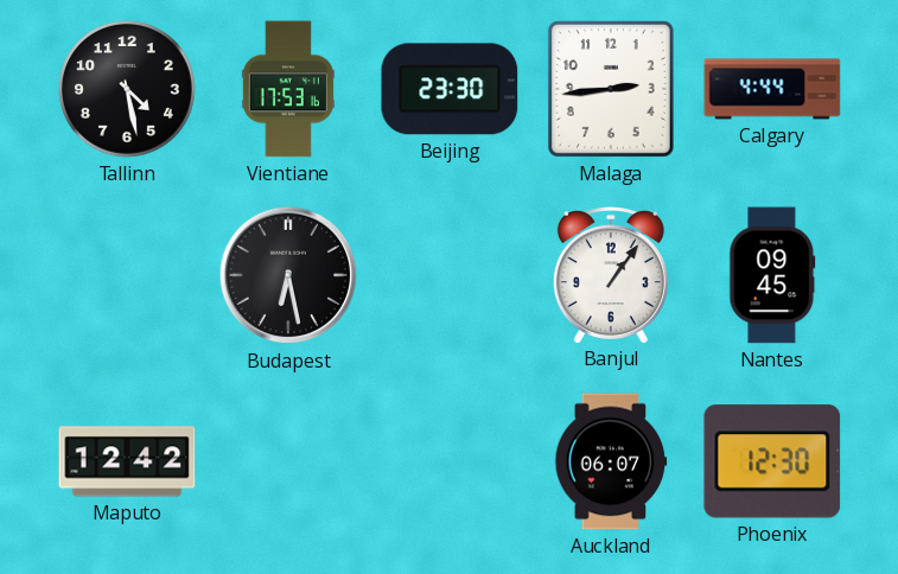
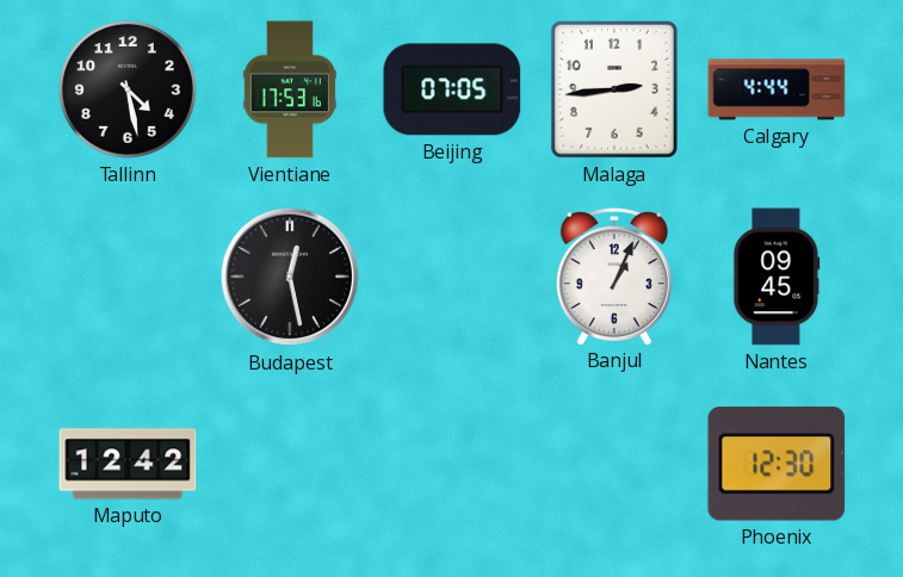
Beijing: 23:30 -> 07:05
Budapest: 6:28 -> 12:28
Banjul: 1:06 -> 1:04
Auckland: 06:07 -> none
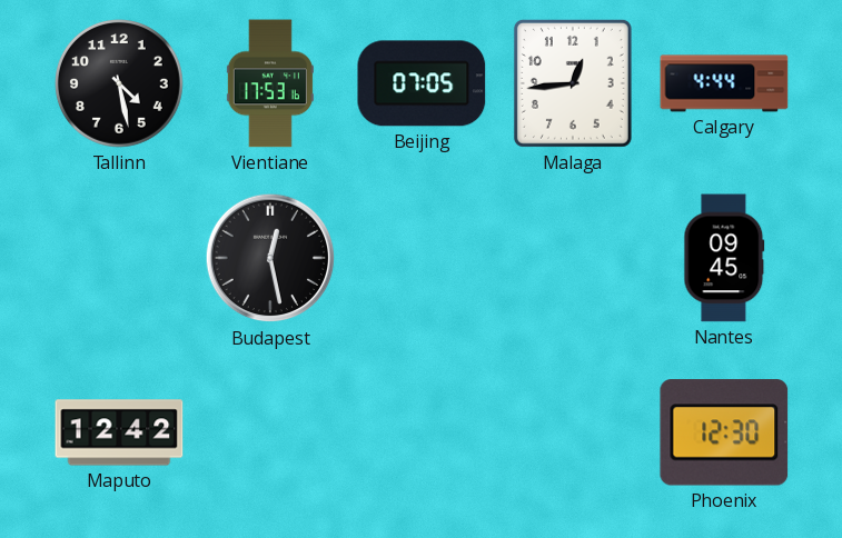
Malaga: 2:44 -> 12:44
Banjul: 1:04 -> none
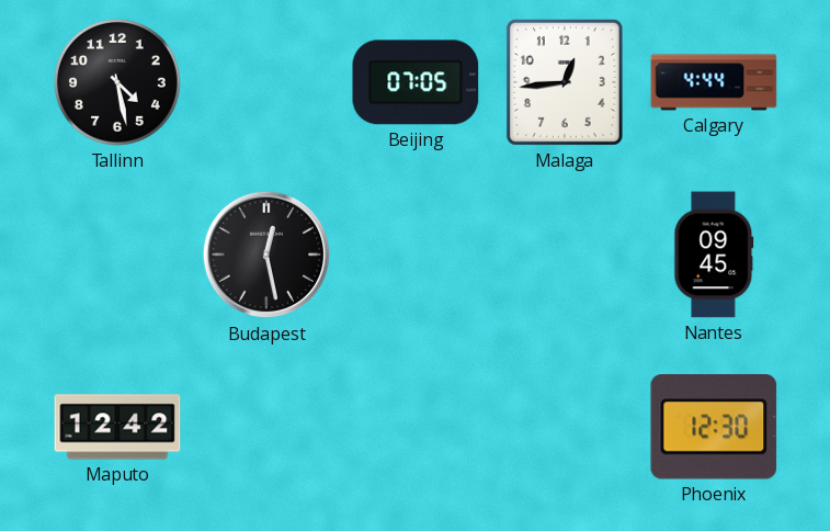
Vientiane: 17:53 -> none
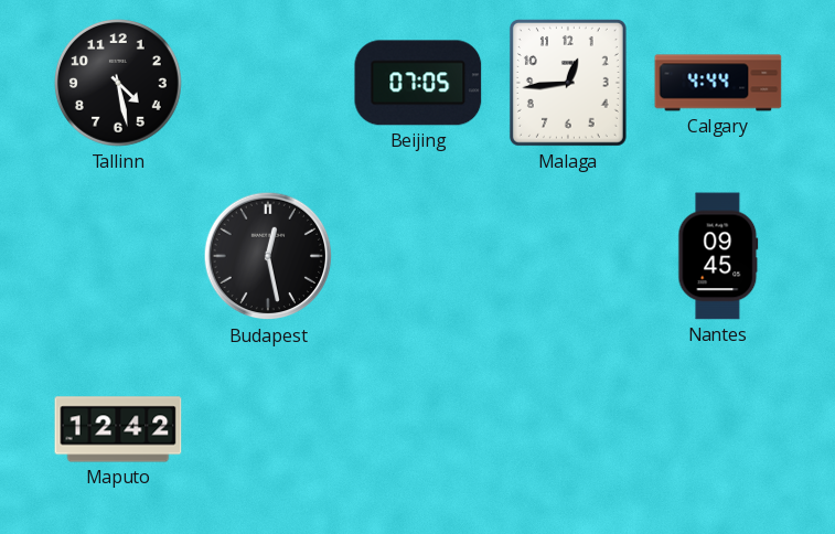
Phoenix: 12:30 -> none
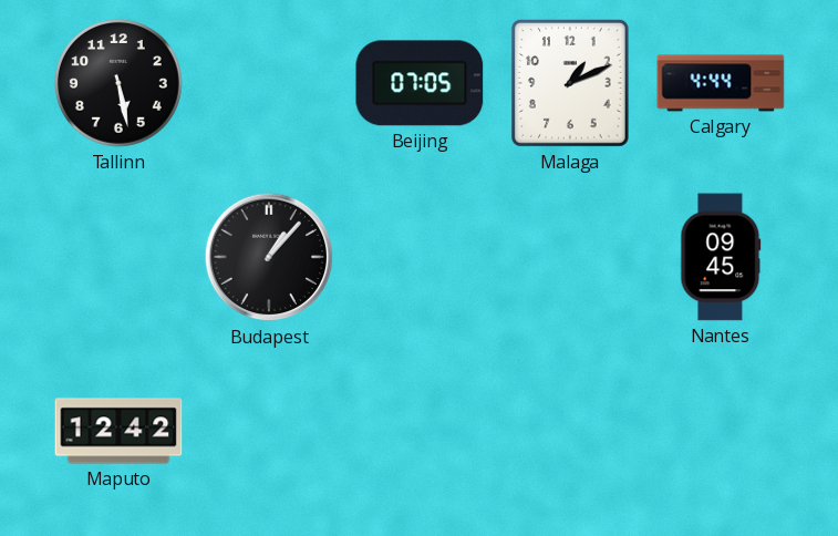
Tallinn: 4:28 -> 5:28
Malaga: 12:44 -> 1:11
Budapest: 12:28 -> 1:07
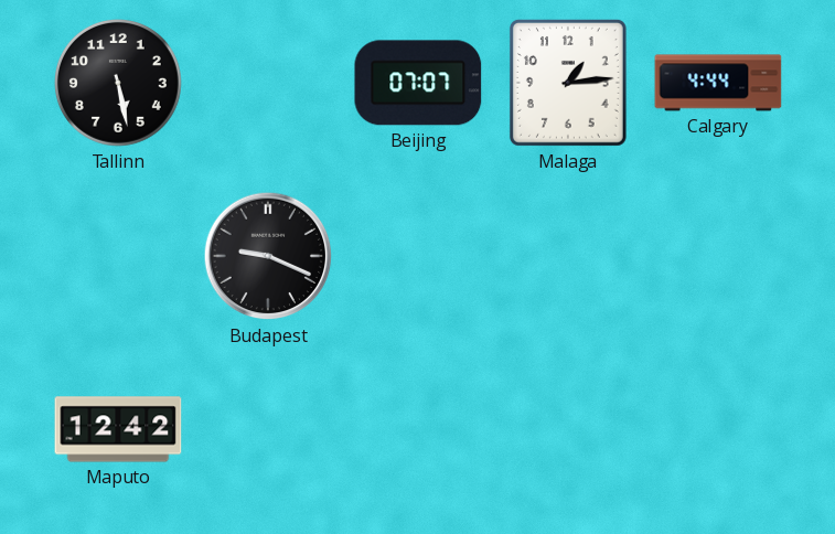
Beijing: 07:05 -> 07:07
Malaga: 1:11 -> 1:14
Budapest: 1:07 -> 9:19
Nantes: 09:45 -> none
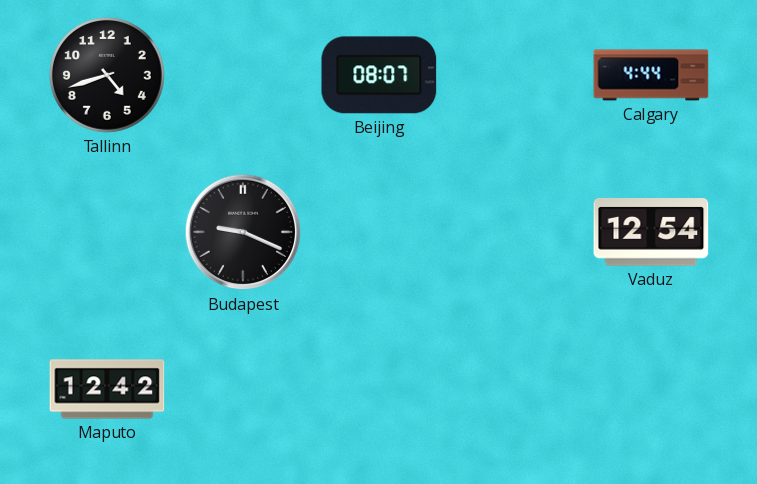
Tallinn: 5:28 -> 4:42
Beijing: 07:07 -> 08:07
Malaga: 1:14 -> none
Vaduz: none -> 12:54
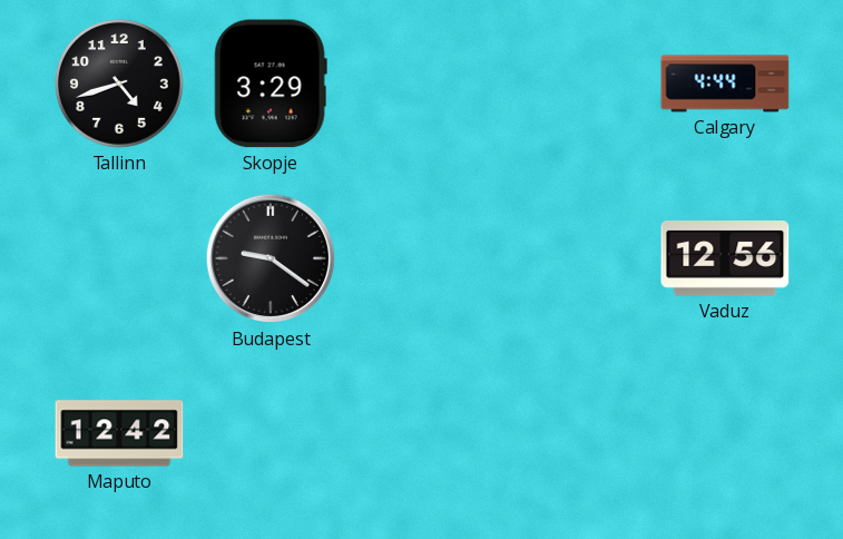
Skopje: none -> 3:29
Beijing: 08:07 -> none
Budapest: 9:19 -> 9:21
Vaduz: 12:54 -> 12:56
